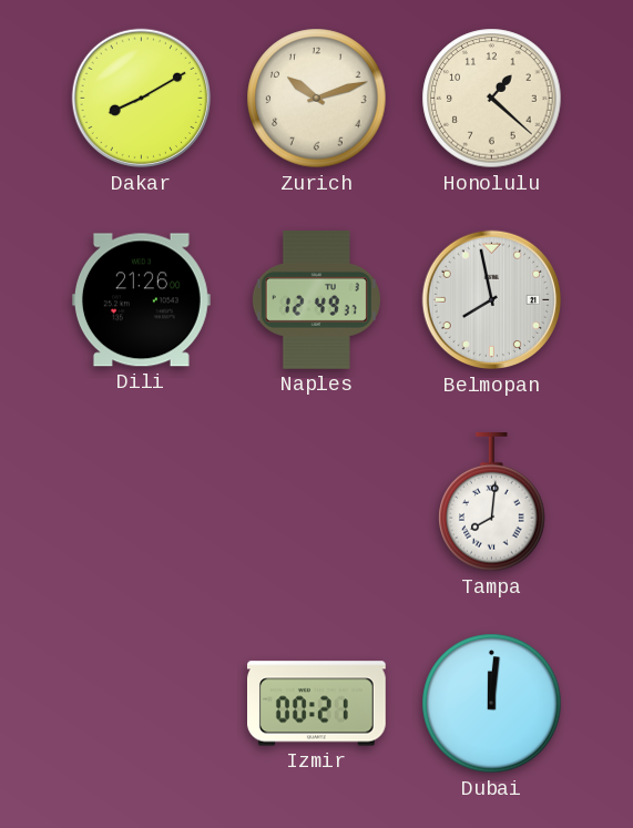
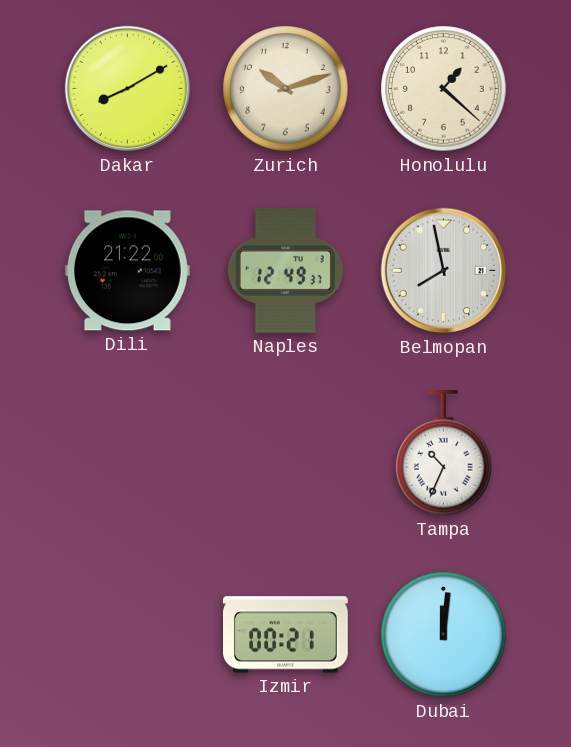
Dili: 21:26 -> 21:22
Tampa: 8:01 -> 10:34
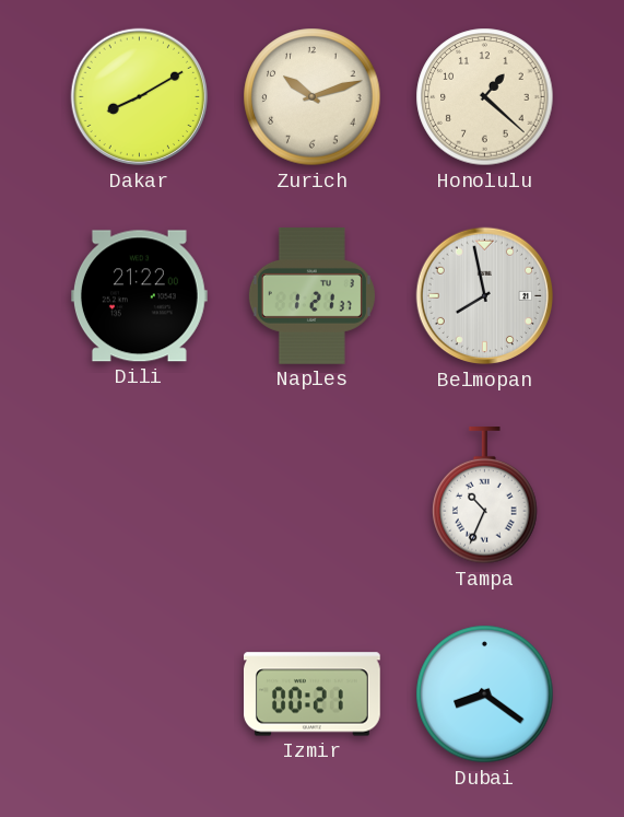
Naples: 12:49 -> 1:21
Dubai: 12:01 -> 8:21
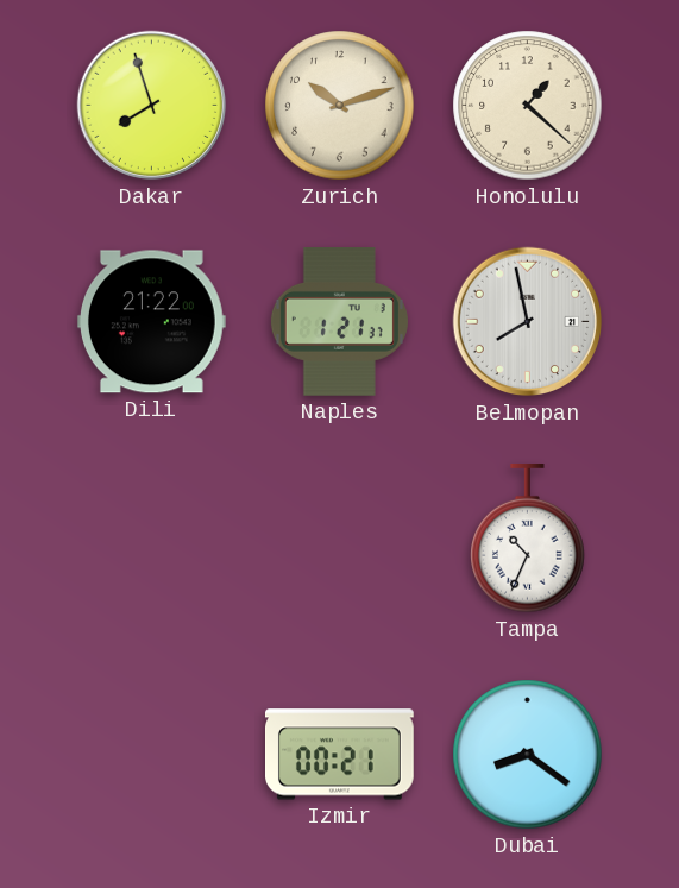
Dakar: 8:10 -> 7:57
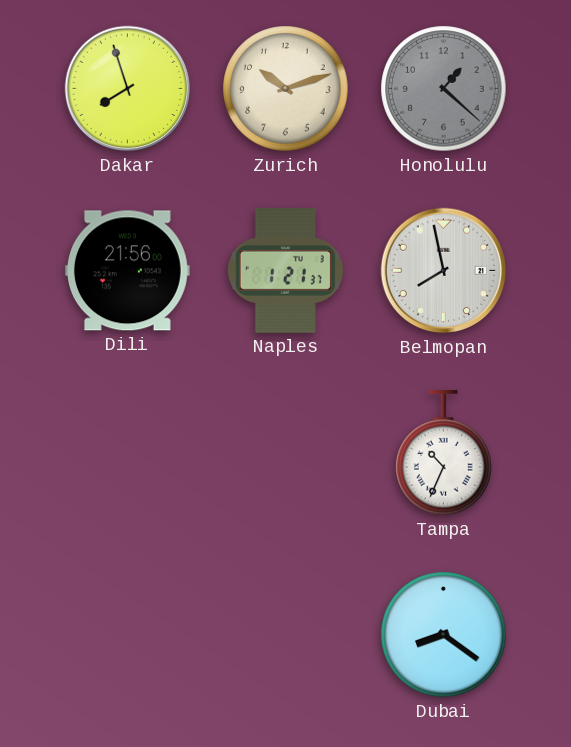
Honolulu dial: cream -> grey
Dili: 21:22 -> 21:56
Izmir: 00:21 -> none
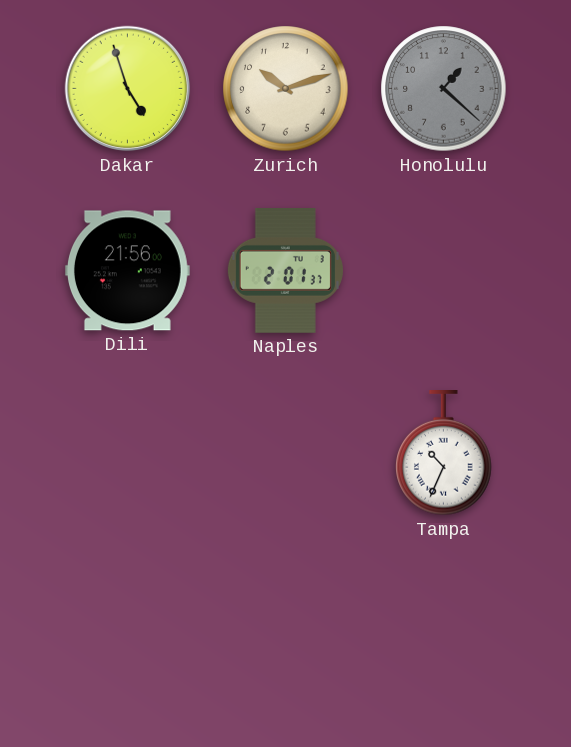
Dakar: 7:57 -> 4:57
Naples: 1:21 -> 2:01
Belmopan: 7:58 -> none
Dubai: 8:21 -> none
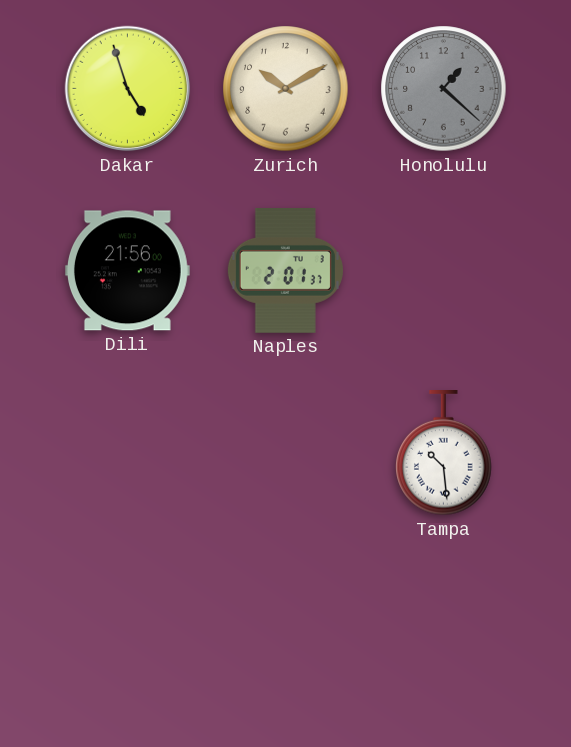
Zurich: 10:12 -> 10:10
Tampa: 10:34 -> 10:29
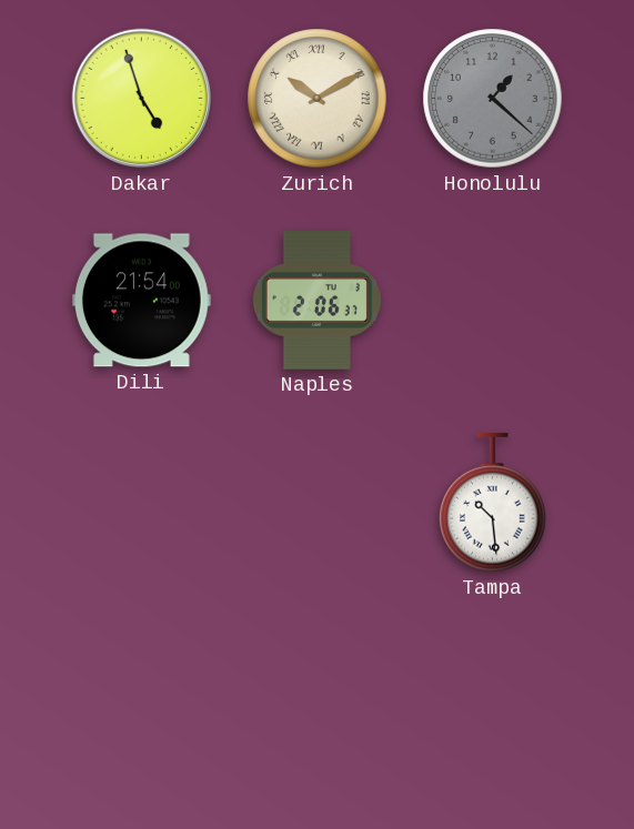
Zurich numerals: Arabic -> Roman
Dili: 21:56 -> 21:54
Naples: 2:01 -> 2:06
